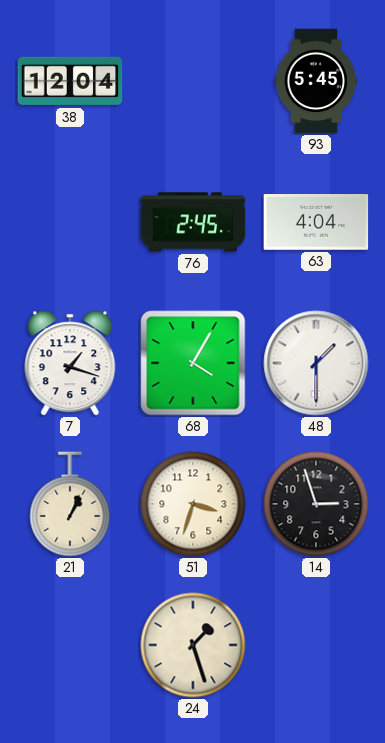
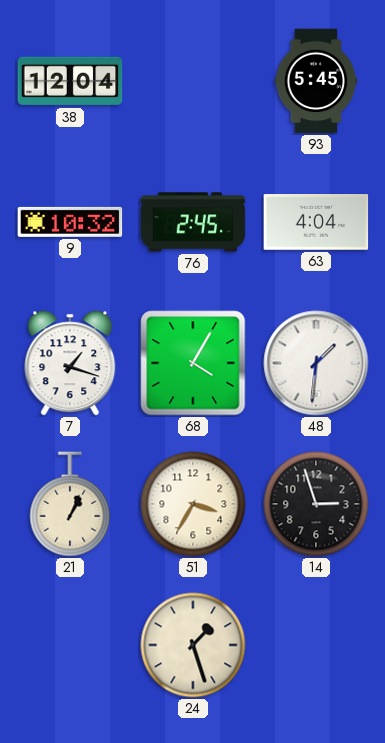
9: none -> 10:32
48: 1:30 -> 1:31
51: 3:33 -> 3:35
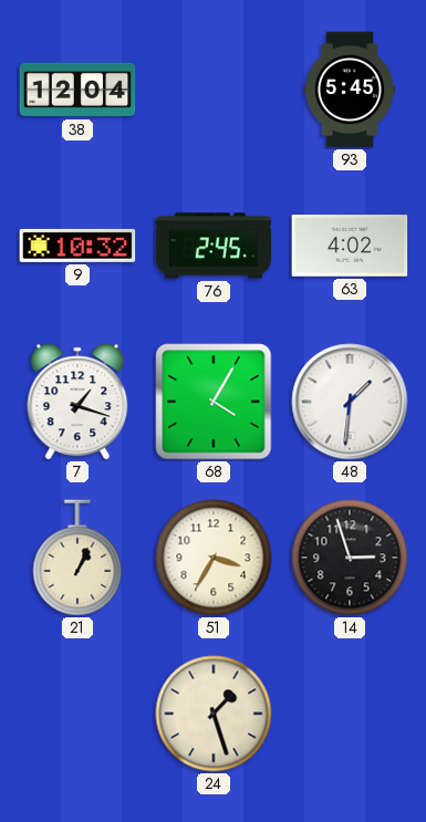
63: 4:04 -> 4:02
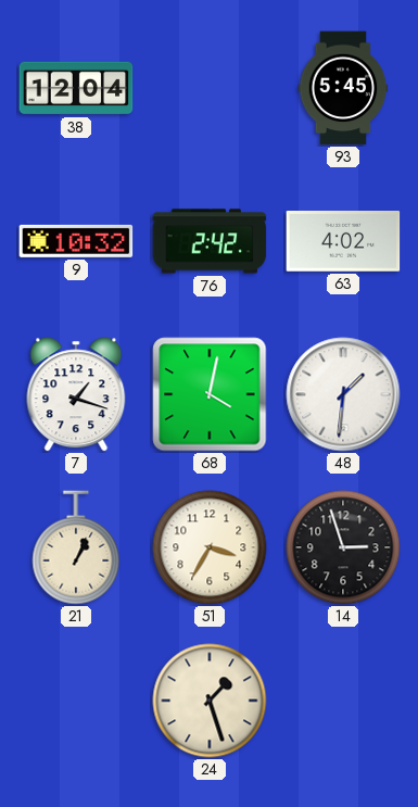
76: 2:45 -> 2:42
68: 4:05 -> 4:02
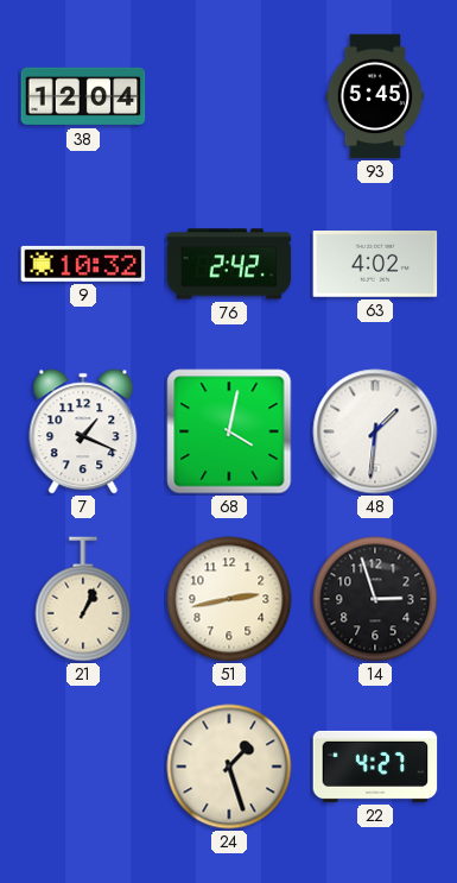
7: 1:18 -> 1:19
51: 3:35 -> 2:43
22: none -> 4:27
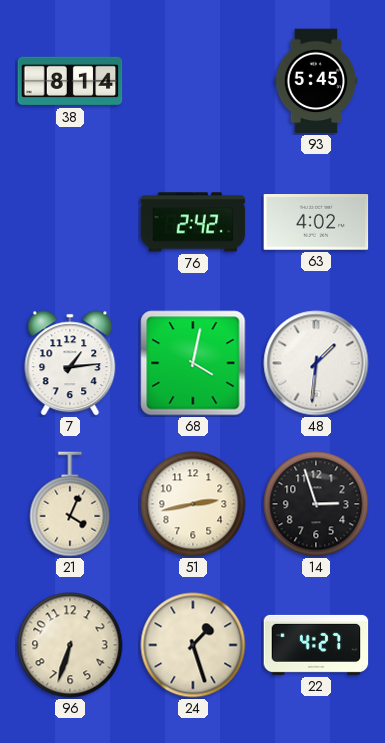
38: 12:04 -> 8:14
9: 10:32 -> none
7: 1:19 -> 1:14
21: 1:04 -> 4:04
96: none -> 6:33
